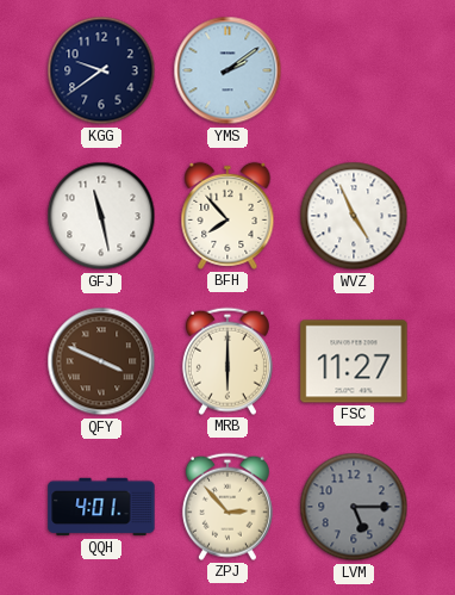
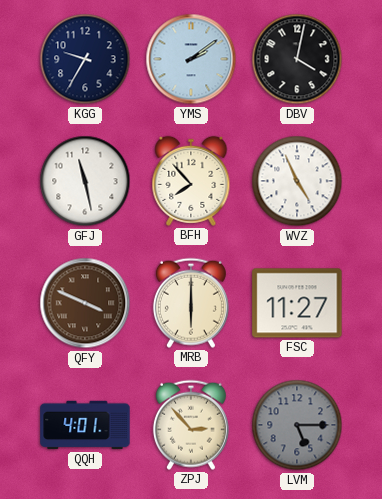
KGG: 9:39 -> 9:35
DBV: none -> 4:02
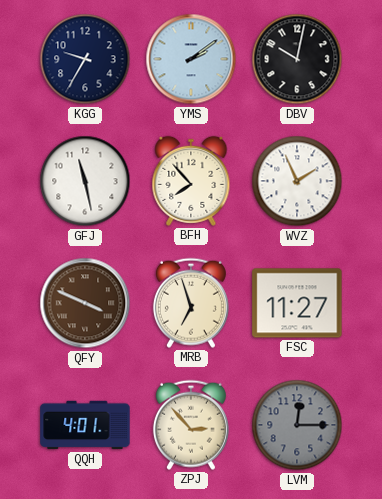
DBV: 4:02 -> 10:02
WVZ: 4:56 -> 1:56
MRB: 6:00 -> 6:57
LVM: 5:15 -> 12:15
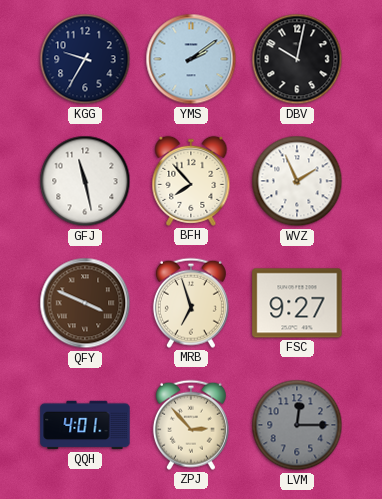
FSC: 11:27 -> 9:27
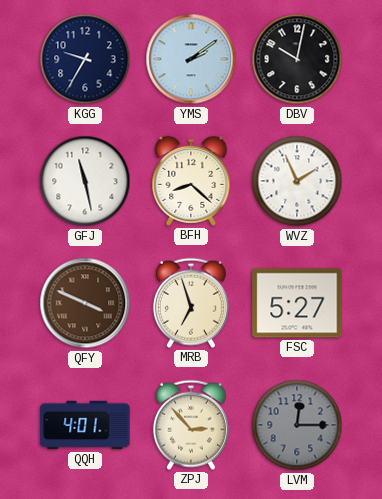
BFH: 7:53 -> 8:22
FSC: 9:27 -> 5:27
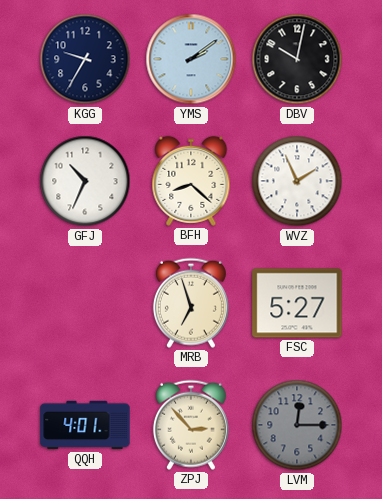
GFJ: 11:28 -> 10:34
QFY: 3:49 -> none
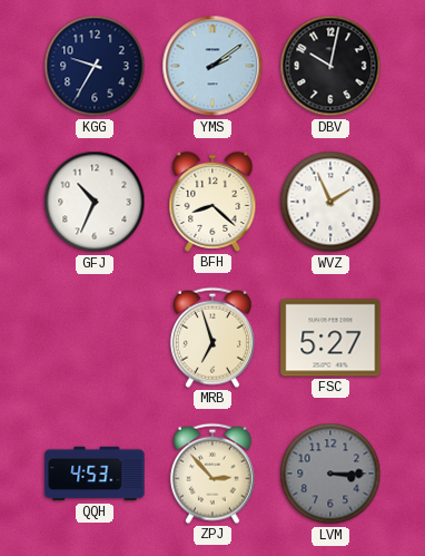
QQH: 4:01 -> 4:53
LVM: 12:15 -> 3:15
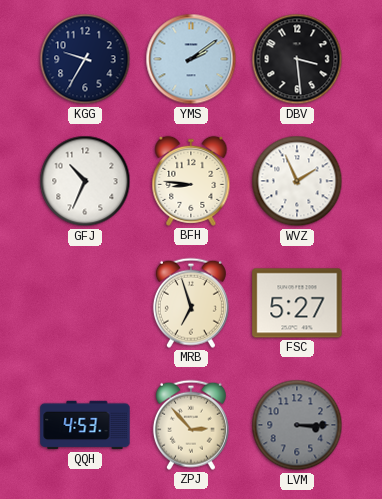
DBV: 10:02 -> 3:29
BFH: 8:22 -> 8:46
